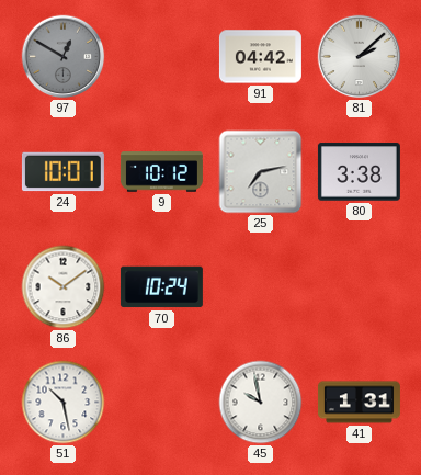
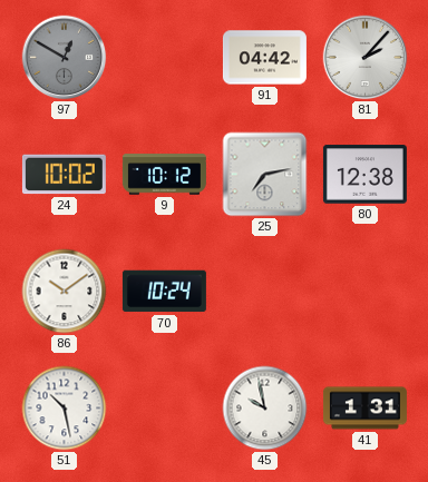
81: 2:08 -> 2:07
24: 10:01 -> 10:02
80: 3:38 -> 12:38
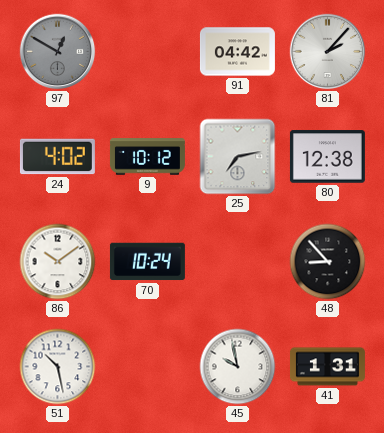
24: 10:02 -> 4:02
48: none -> 8:53
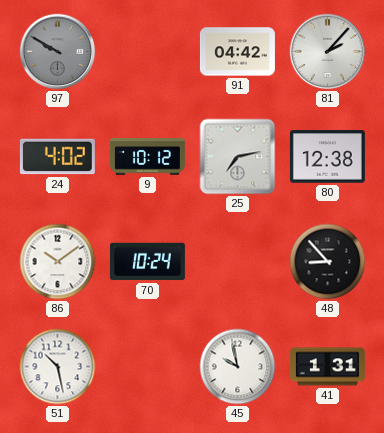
97: 12:50 -> 9:50
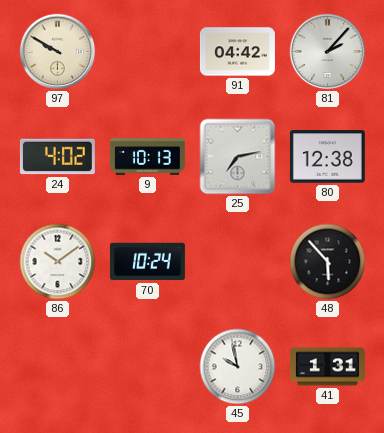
97 dial: grey -> cream
9: 10:12 -> 10:13
48: 8:53 -> 5:53
51: 10:28 -> none
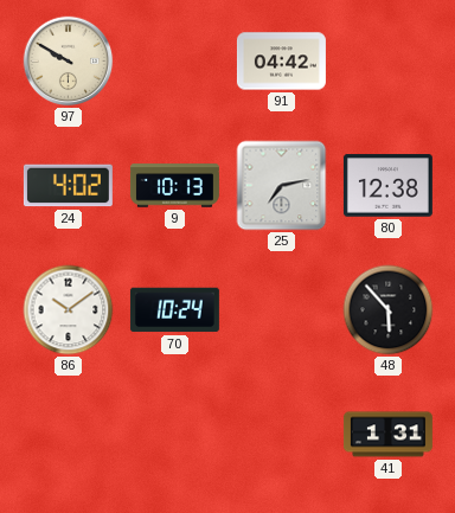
81: 2:07 -> none
45: 9:58 -> none
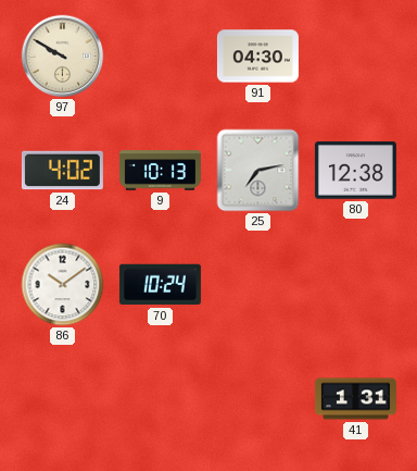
91: 04:42 -> 04:30
48: 5:53 -> none
